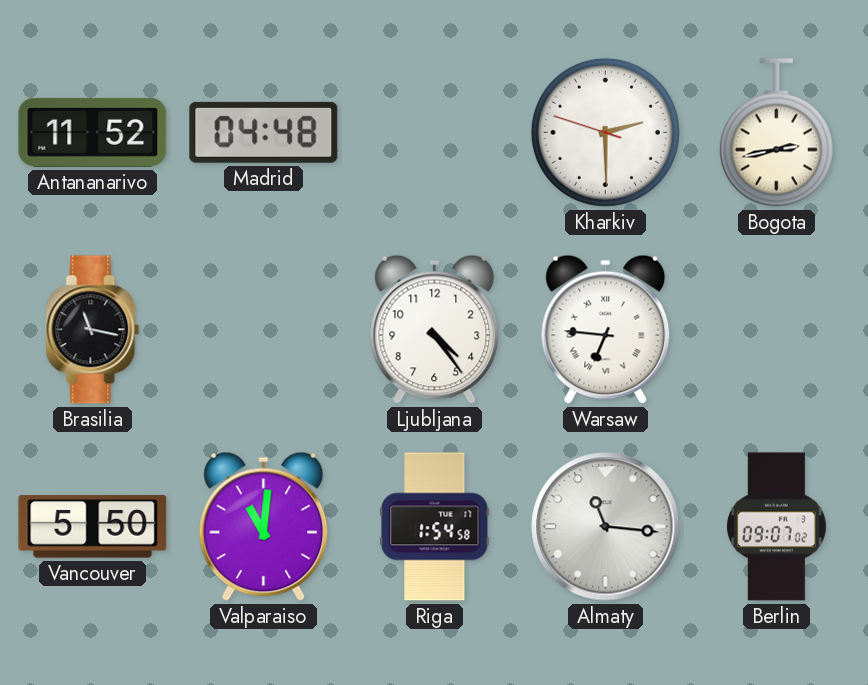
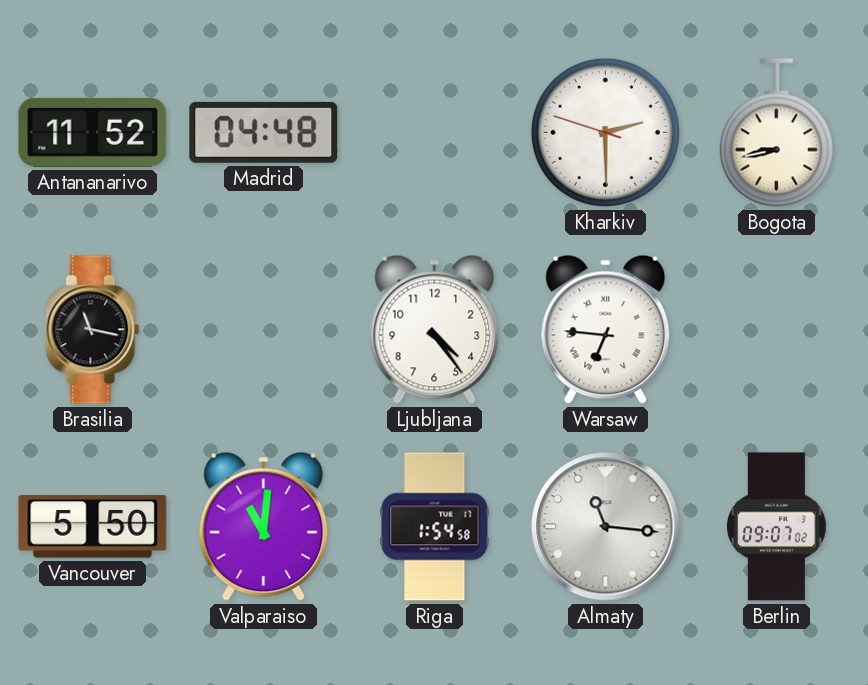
Bogota: 2:43 -> 8:43
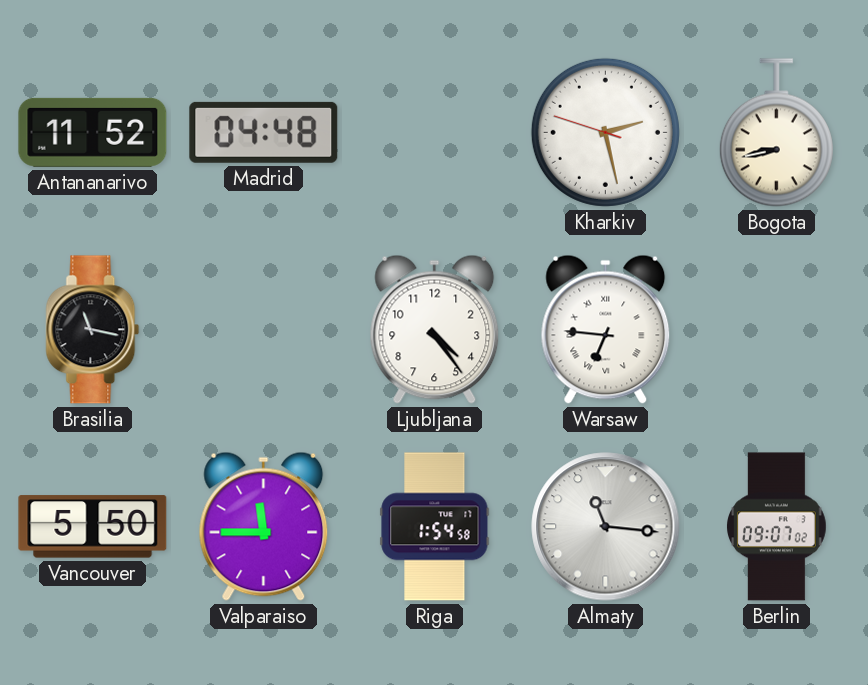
Kharkiv: 2:29 -> 2:27
Valparaiso: 11:01 -> 11:45
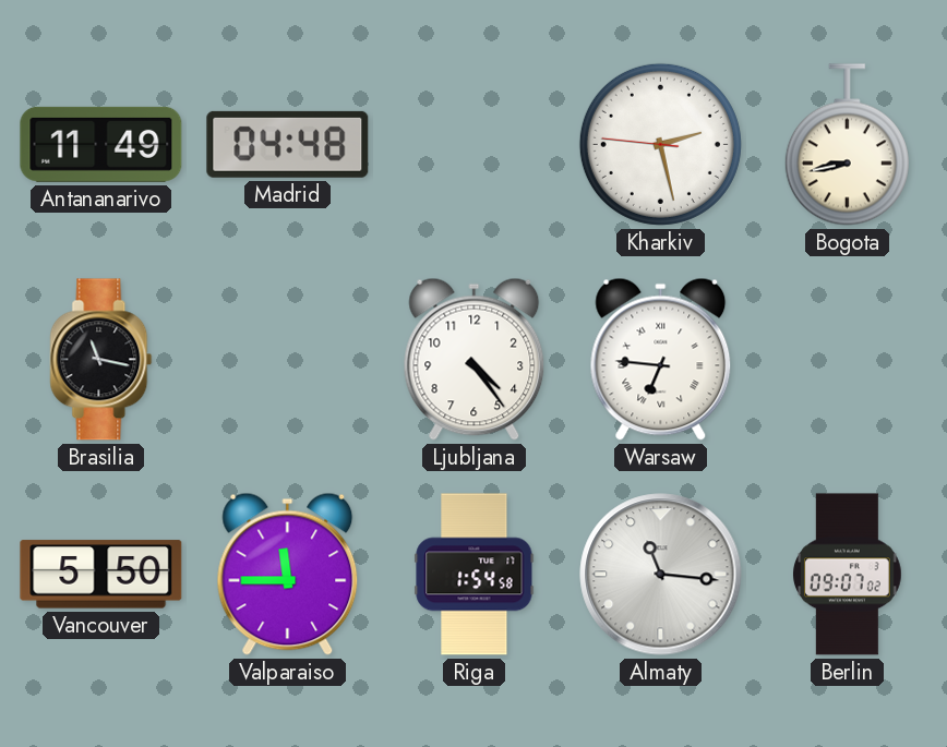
Antananarivo: 11:52 -> 11:49
Kharkiv: 2:27:48 -> 2:27:46
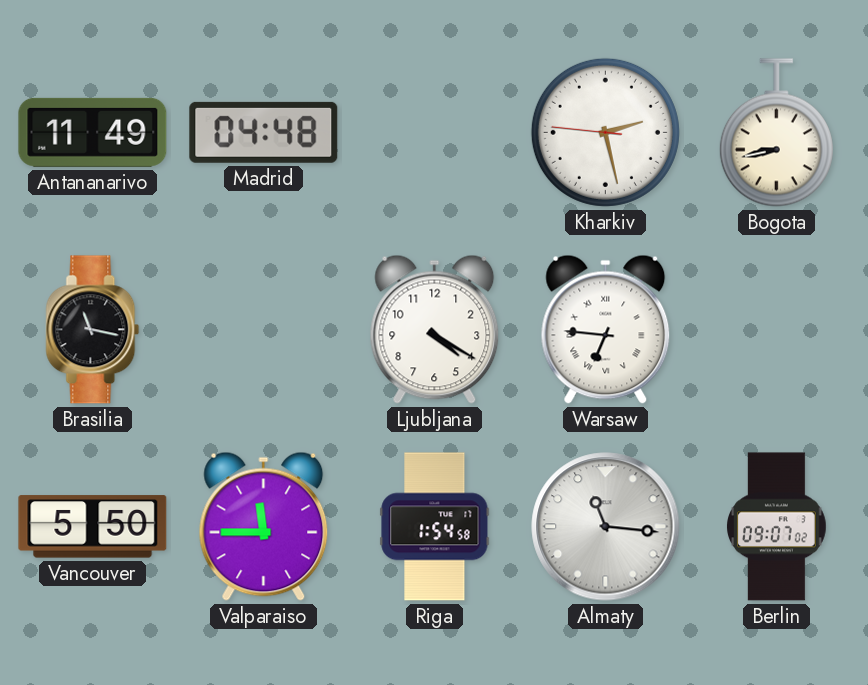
Ljubljana: 4:24 -> 4:20
